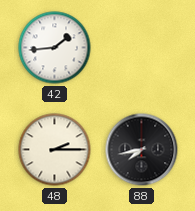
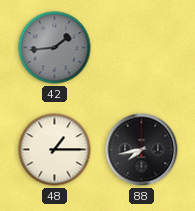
42 dial: white -> grey
48: 2:15 -> 1:15
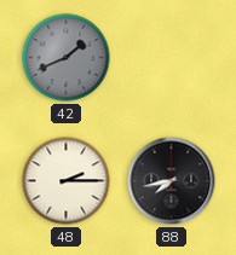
42: 1:44 -> 1:41
48: 1:15 -> 2:15
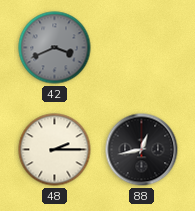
42: 1:41 -> 3:41
88: 7:43 -> 12:43
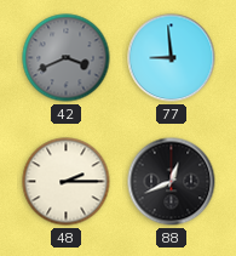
77: none -> 8:59
88: 12:43 -> 12:41
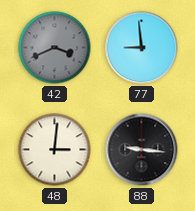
48: 2:15 -> 3:01
88: 12:41 -> 9:16
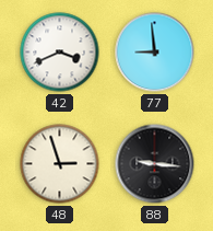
42 dial: grey -> white
48: 3:01 -> 2:57
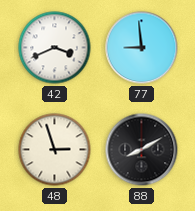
88: 9:16 -> 8:10
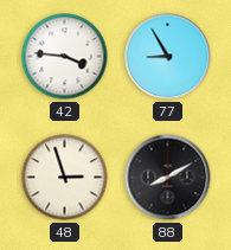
42: 3:41 -> 3:46
77: 8:59 -> 8:55
